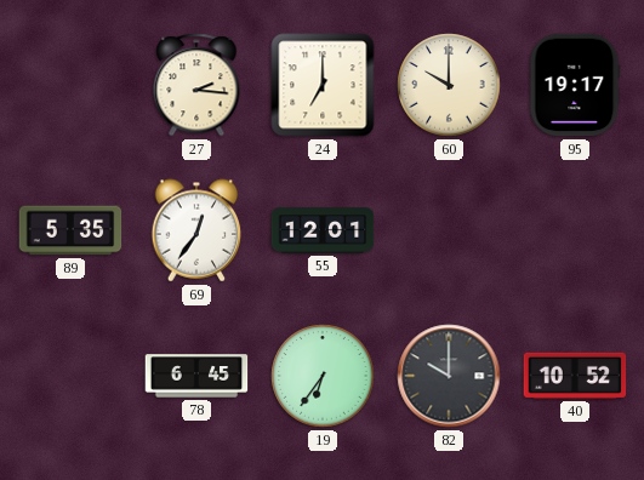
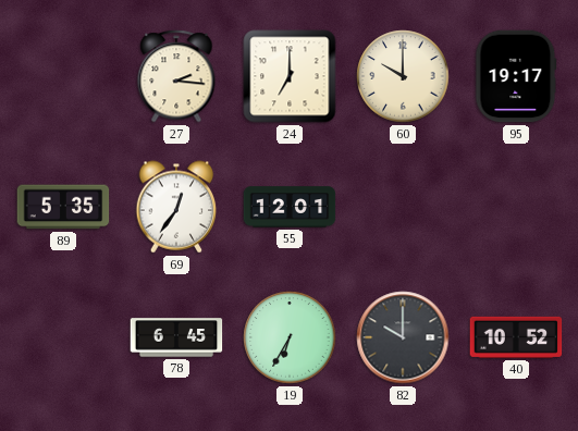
19: 6:36 -> 6:35
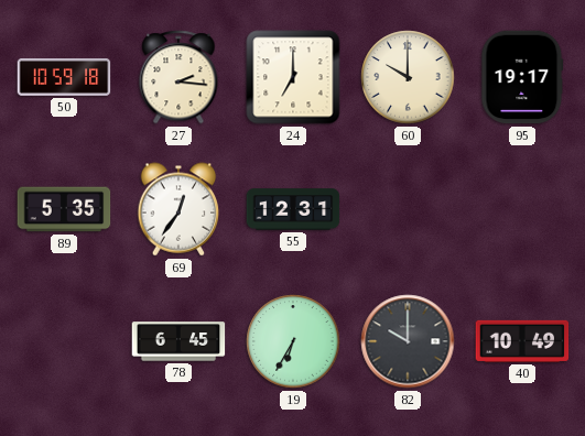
50: none -> 10:59
55: 12:01 -> 12:31
40: 10:52 -> 10:49
